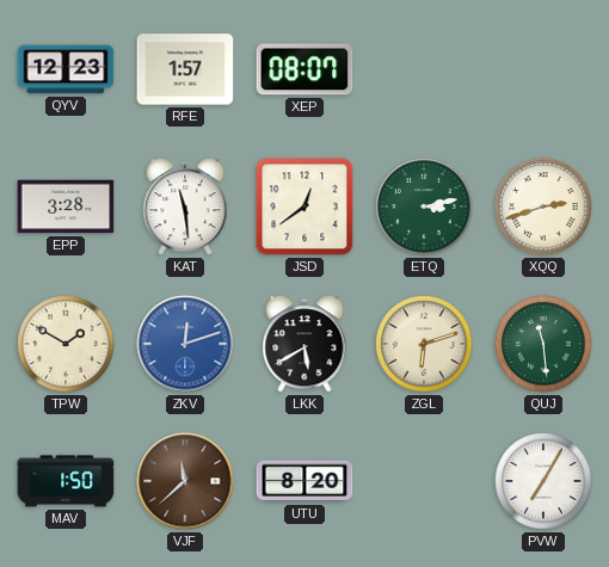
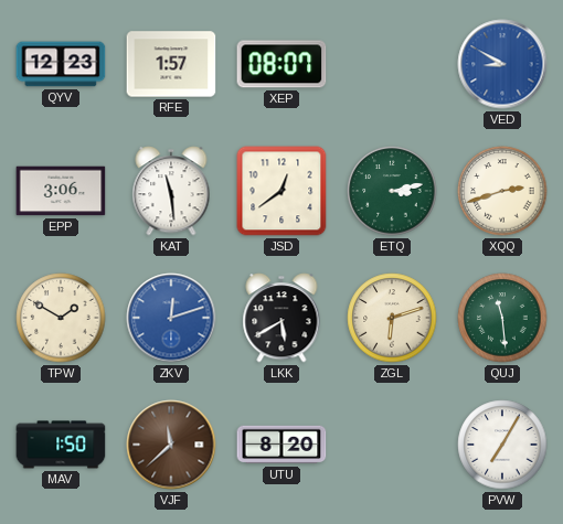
VED: none -> 8:50
EPP: 3:28 -> 3:06
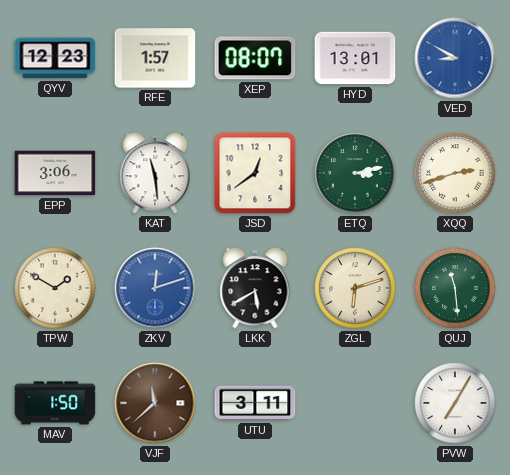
HYD: none -> 13:01
UTU: 8:20 -> 3:11
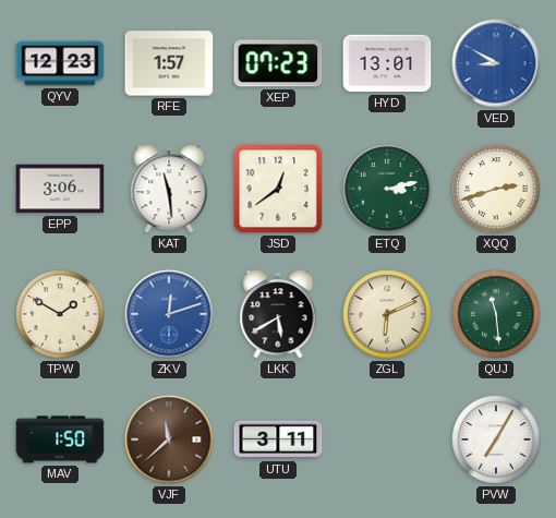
XEP: 08:07 -> 07:23
ZGL: 6:12 -> 6:11
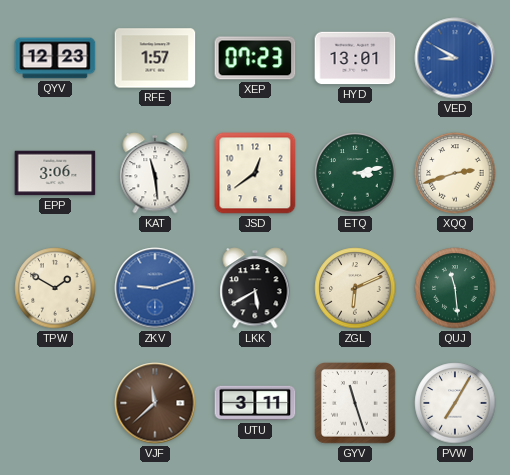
ZKV: 12:12 -> 9:12
MAV: 1:50 -> none
GYV: none -> 11:27
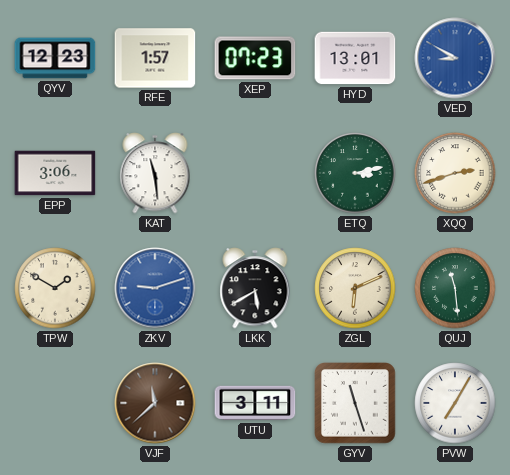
JSD: 12:39 -> none
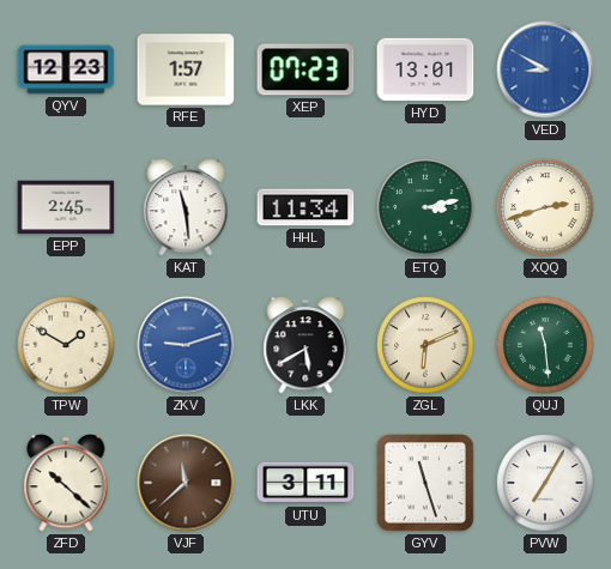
EPP: 3:06 -> 2:45
HHL: none -> 11:34
ZFD: none -> 10:22
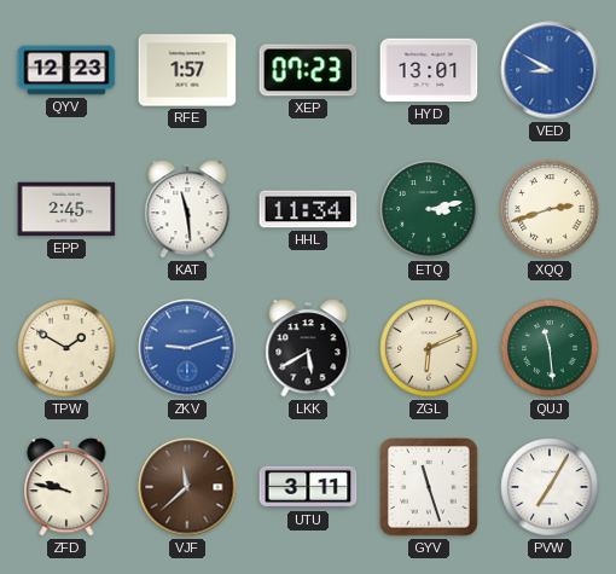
ZFD: 10:22 -> 9:47
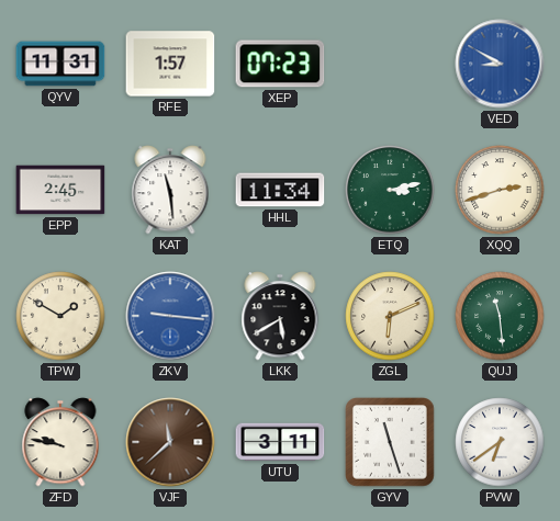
QYV: 12:23 -> 11:31
HYD: 13:01 -> none
ZKV: 9:12 -> 9:16
PVW: 7:05 -> 6:39
